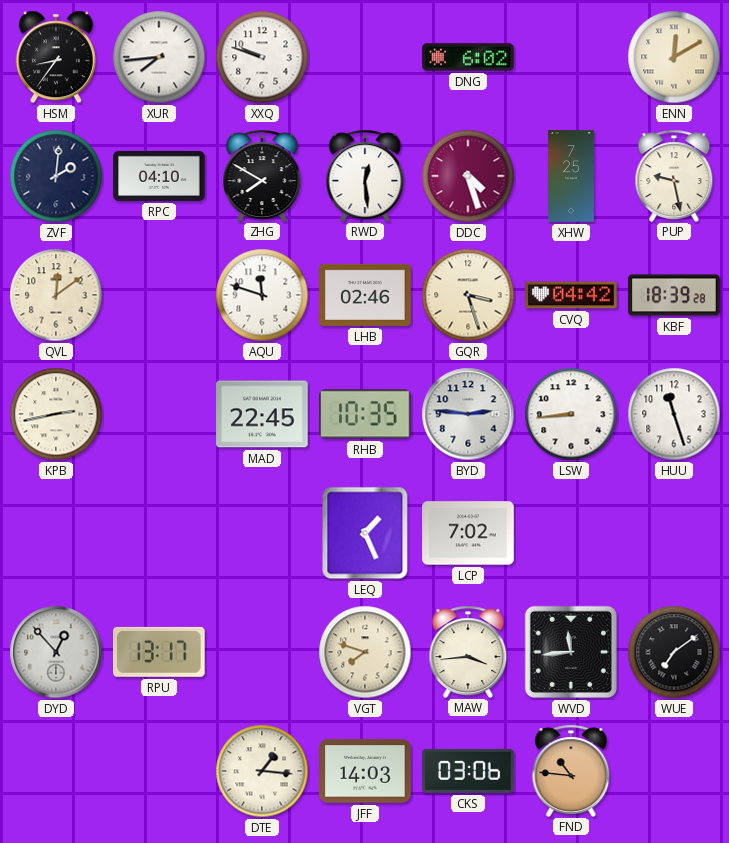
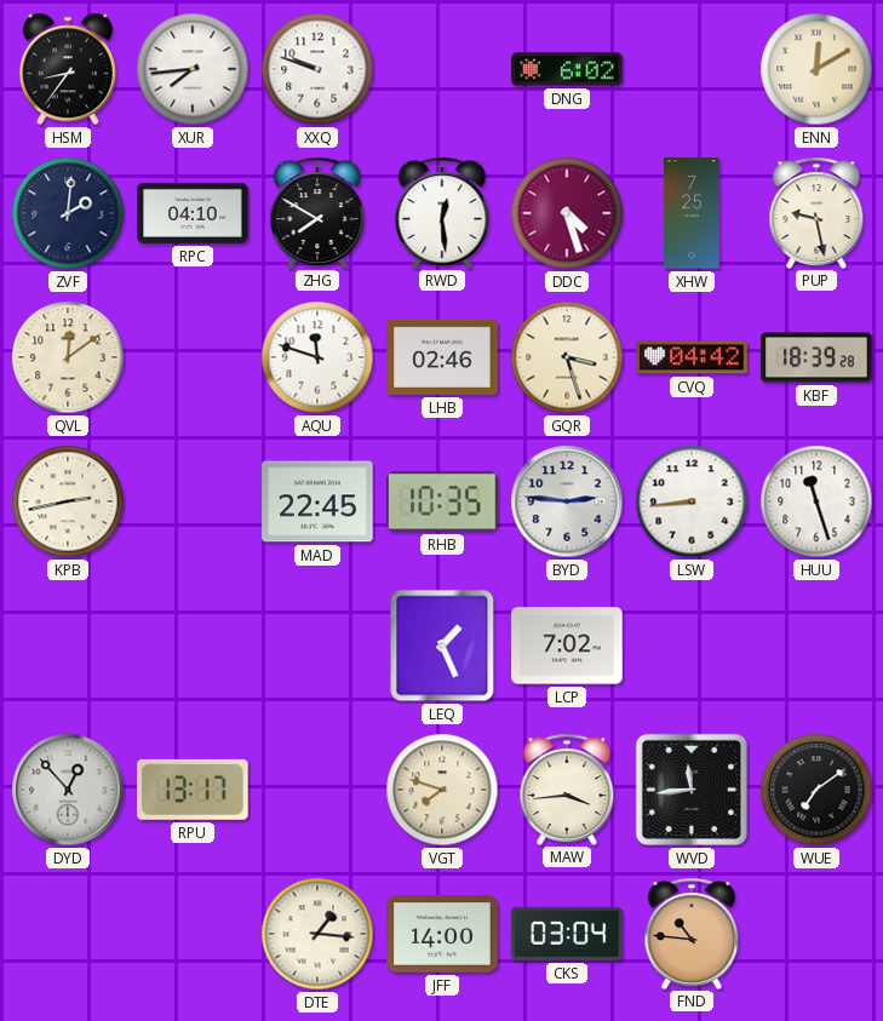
JFF: 14:03 -> 14:00
CKS: 03:06 -> 03:04
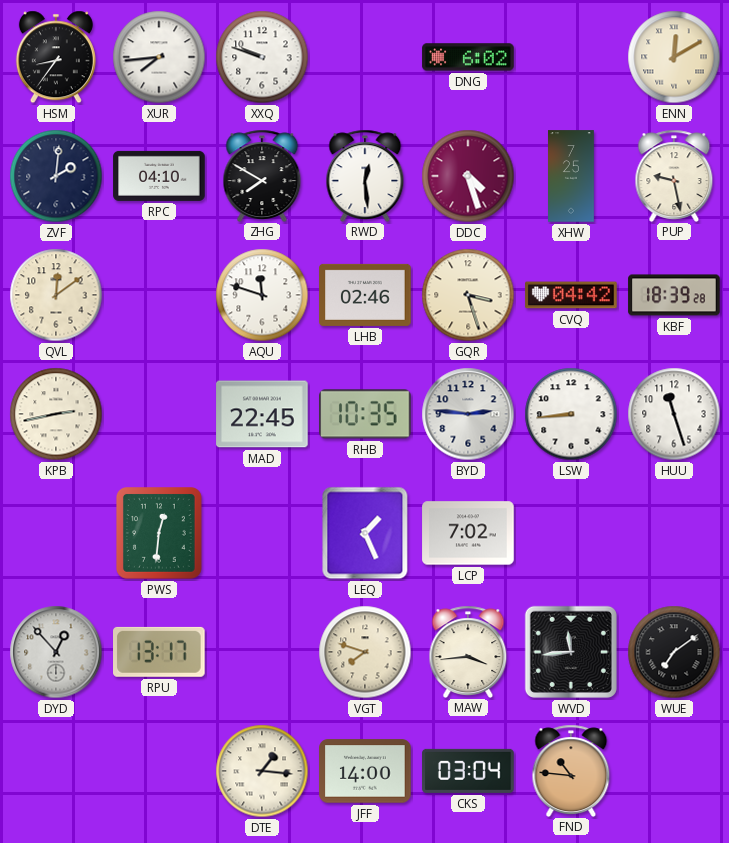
PWS: none -> 12:31
